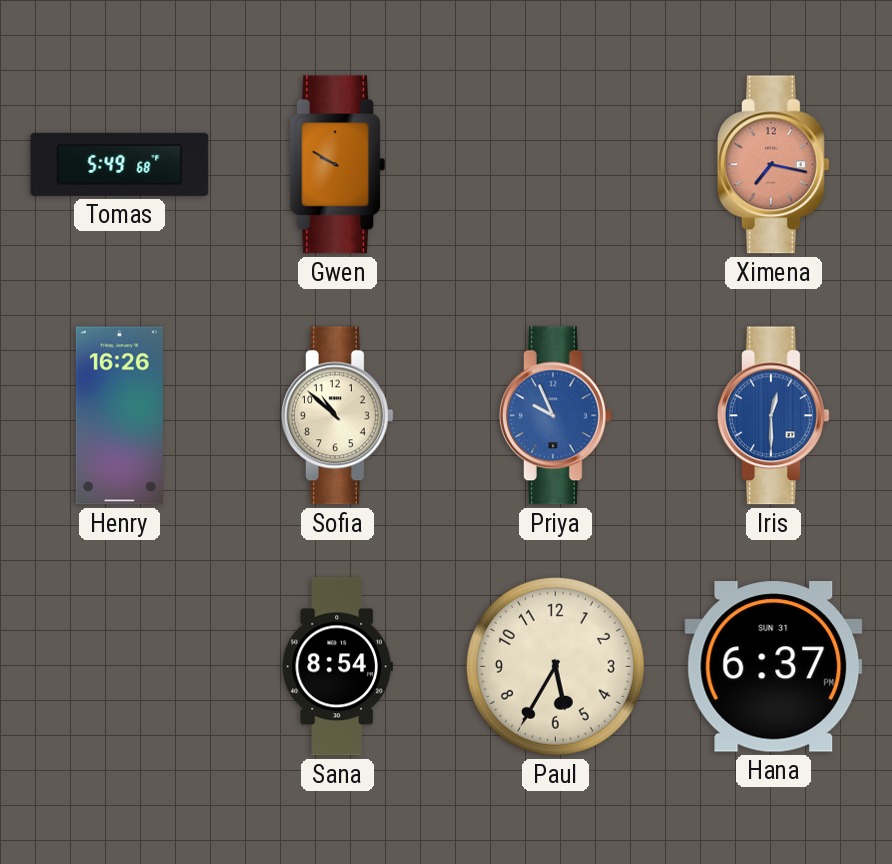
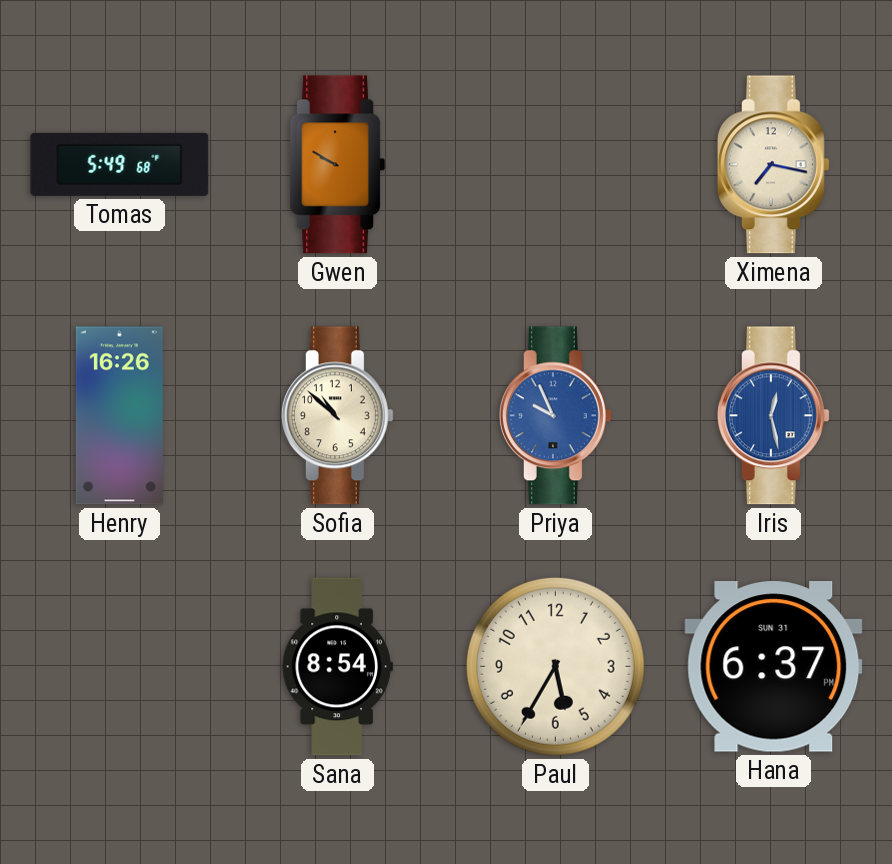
Ximena dial: salmon -> cream
Iris: 12:30 -> 12:28
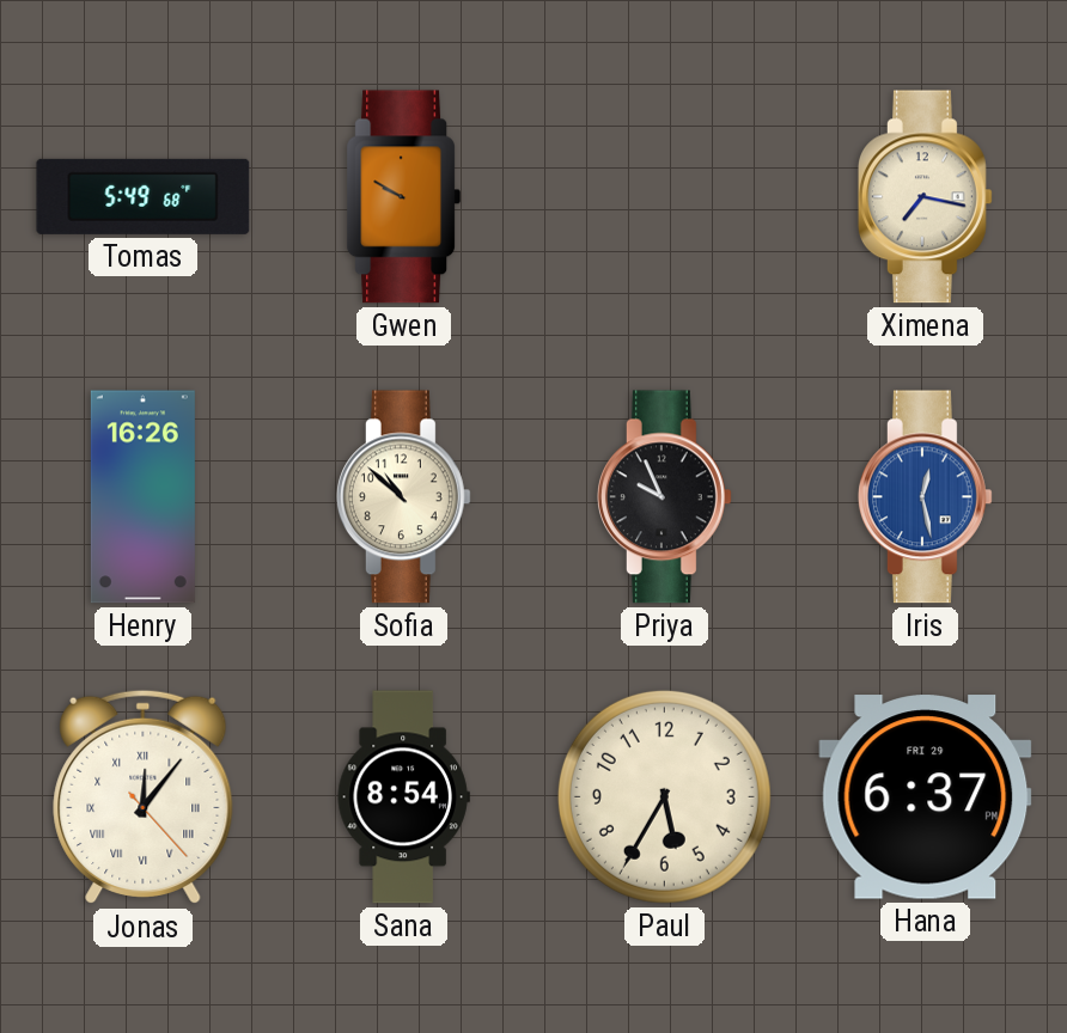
Priya dial: blue -> black
Jonas: none -> 12:06
Hana date: SUN 31 -> FRI 29
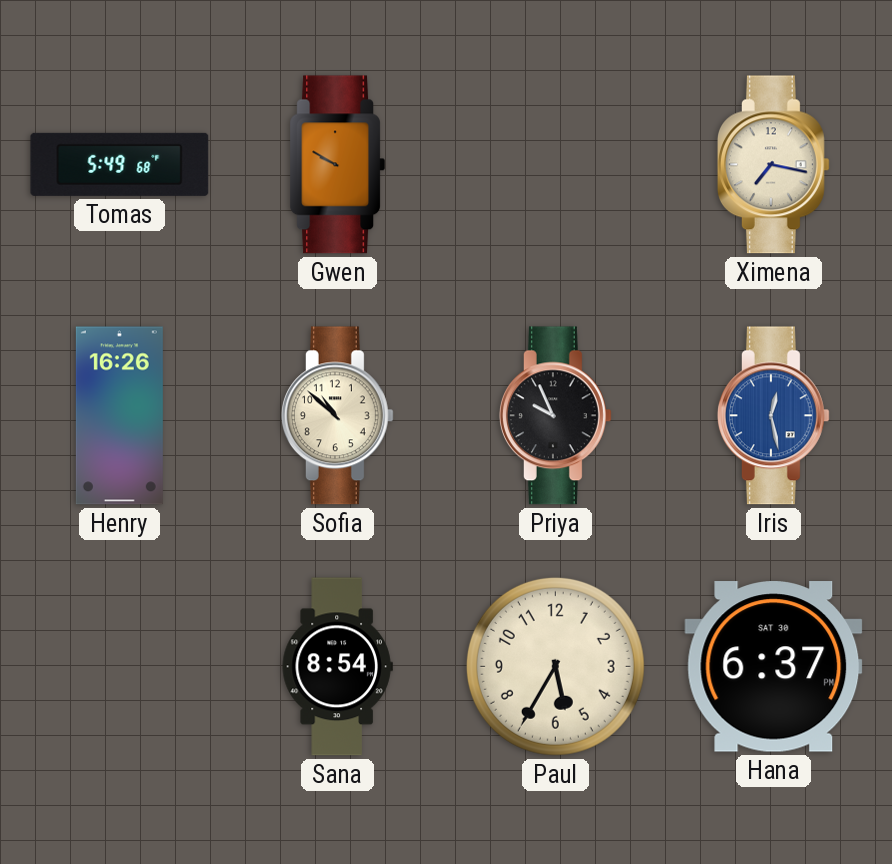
Jonas: 12:06 -> none
Hana date: FRI 29 -> SAT 30
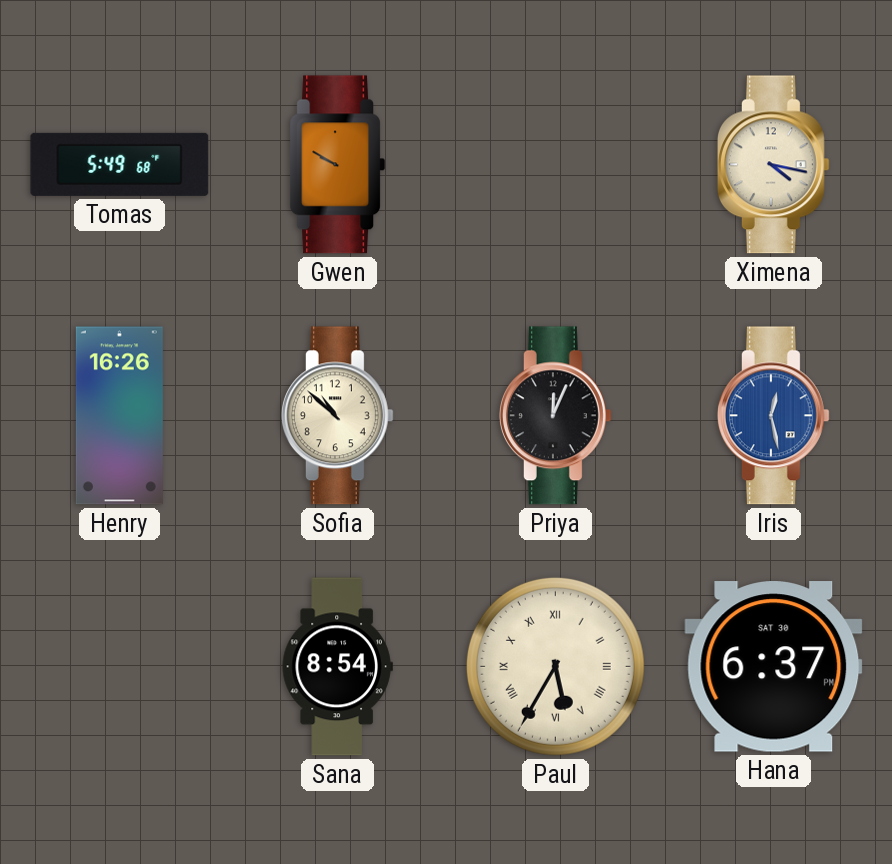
Ximena: 7:17 -> 4:17
Priya: 9:56 -> 12:04
Paul numerals: Arabic -> Roman
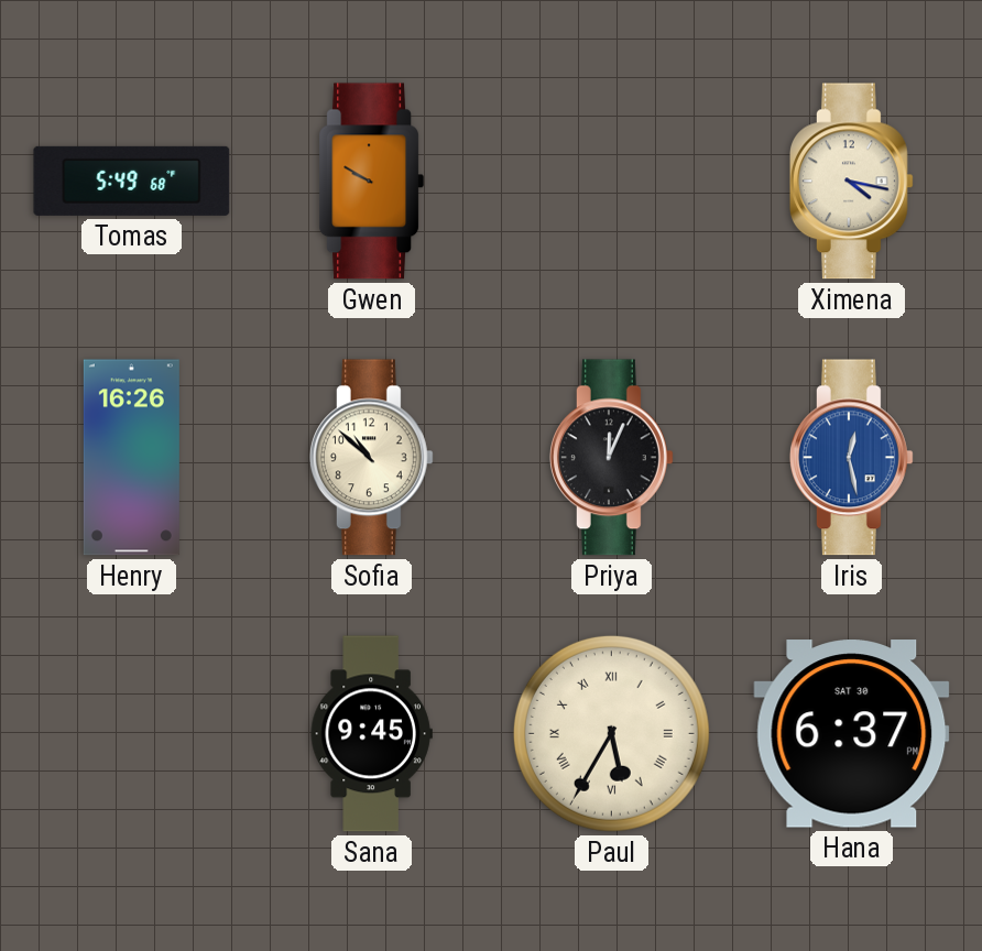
Sana: 8:54 -> 9:45
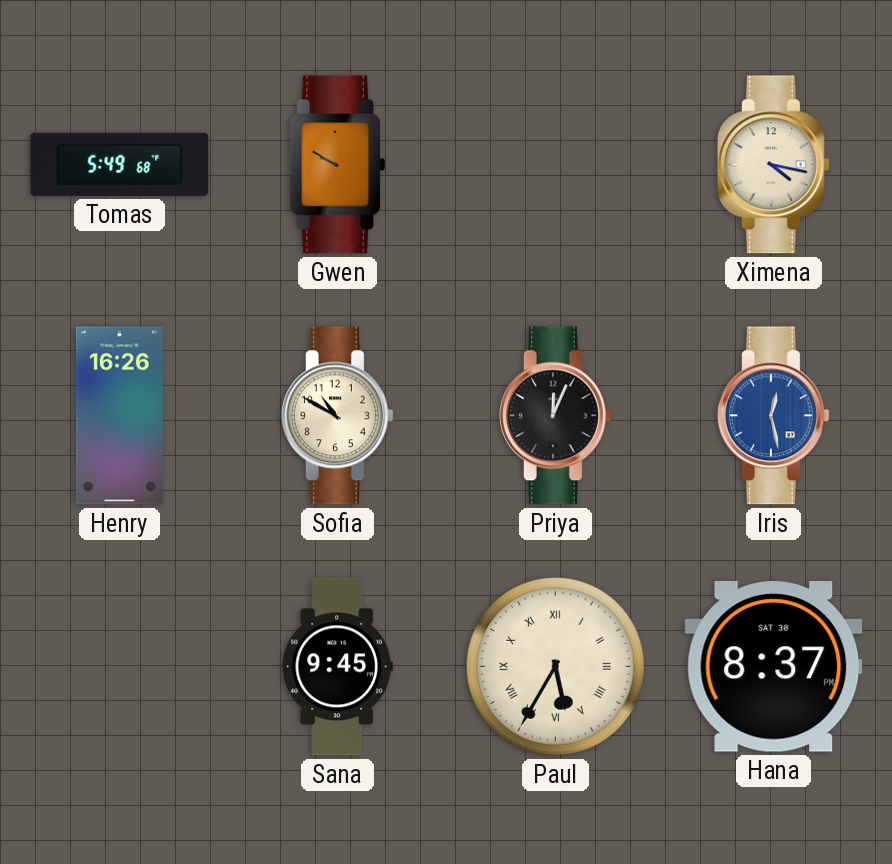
Sofia: 10:52 -> 10:50
Hana: 6:37 -> 8:37
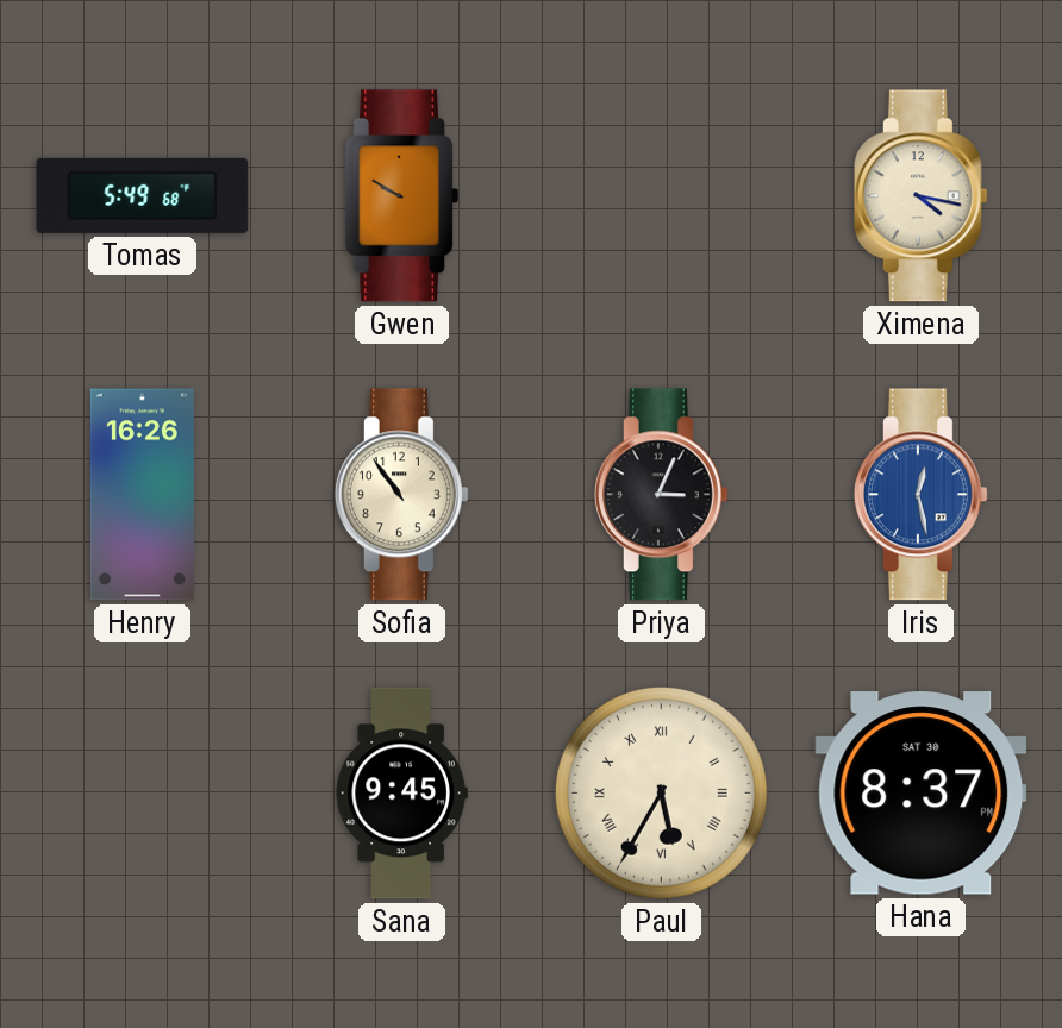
Sofia: 10:50 -> 10:54
Priya: 12:04 -> 3:04
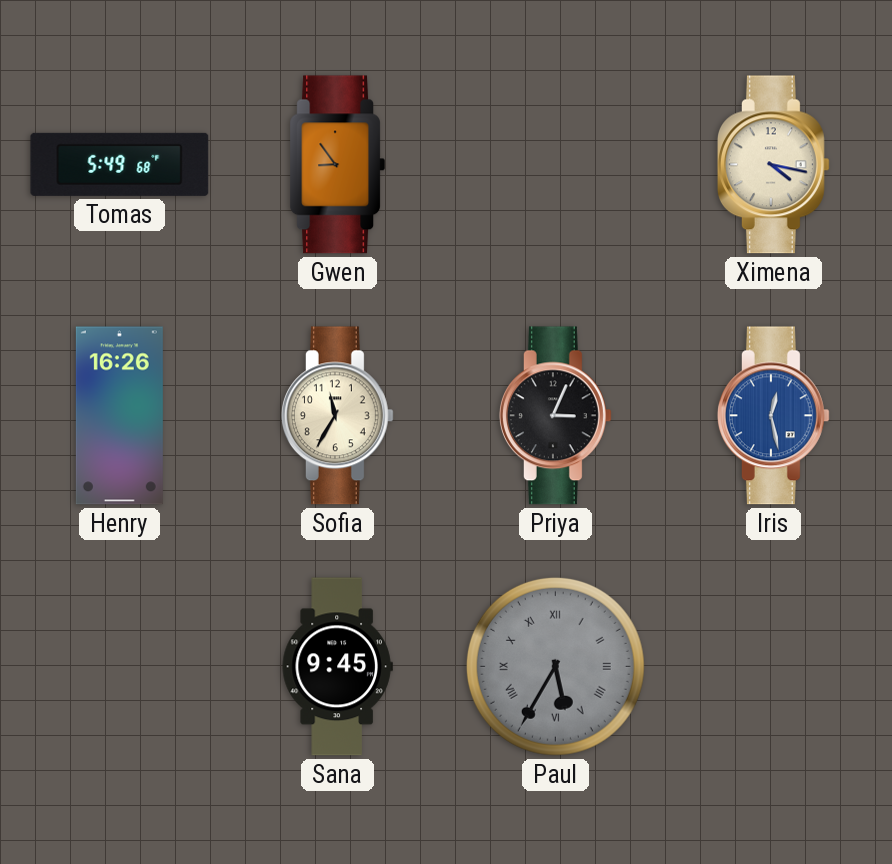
Gwen: 9:50 -> 8:54
Sofia: 10:54 -> 11:35
Paul dial: cream -> grey
Hana: 8:37 -> none
